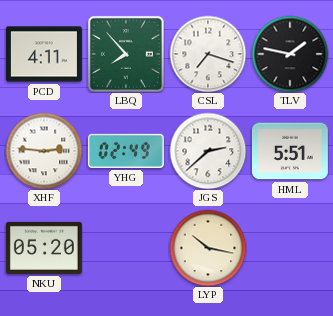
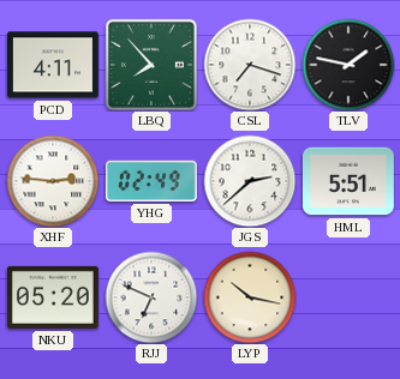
RJJ: none -> 6:49
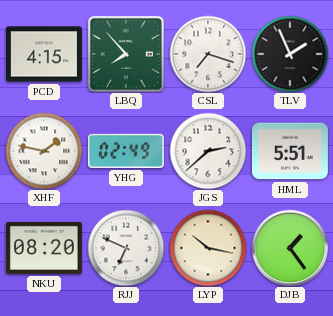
PCD: 4:11 -> 4:15
TLV: 1:47 -> 1:56
XHF: 2:46 -> 1:47
NKU: 05:20 -> 08:20
DJB: none -> 1:24
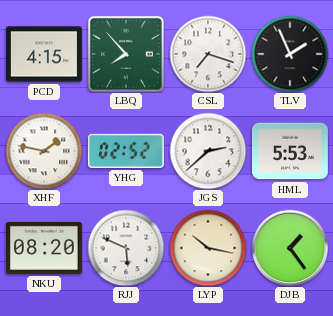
YHG: 02:49 -> 02:52
HML: 5:51 -> 5:53
RJJ: 6:49 -> 5:49
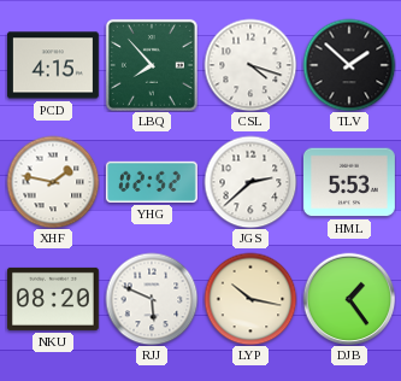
CSL: 7:18 -> 4:18
TLV: 1:56 -> 1:52
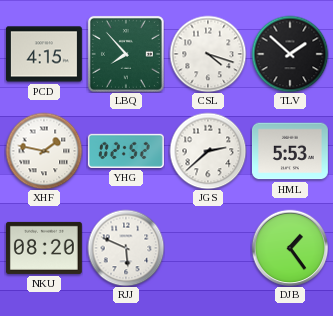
LYP: 10:17 -> none
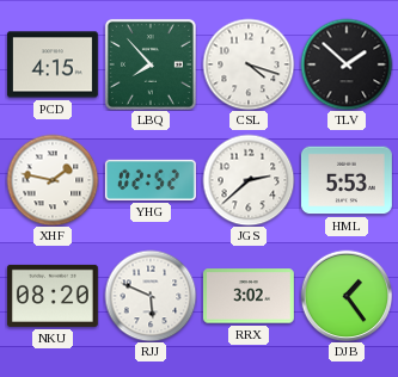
RRX: none -> 3:02
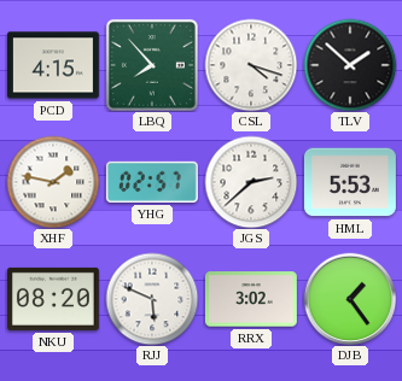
YHG: 02:52 -> 02:57
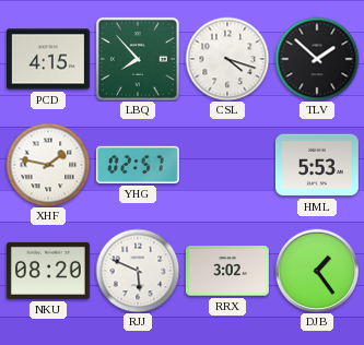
JGS: 2:38 -> none
